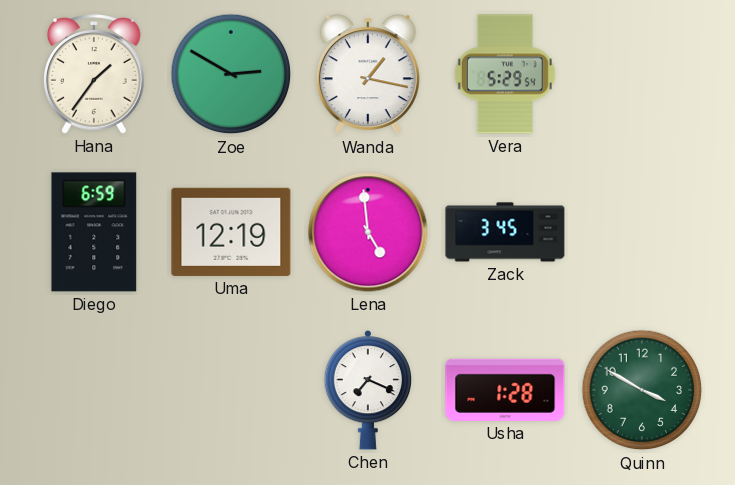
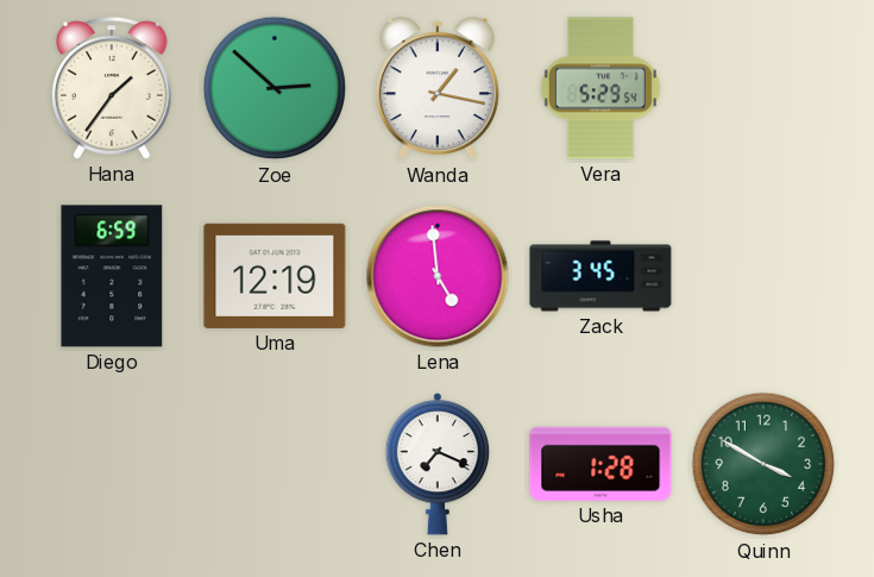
Zoe: 2:50 -> 2:52
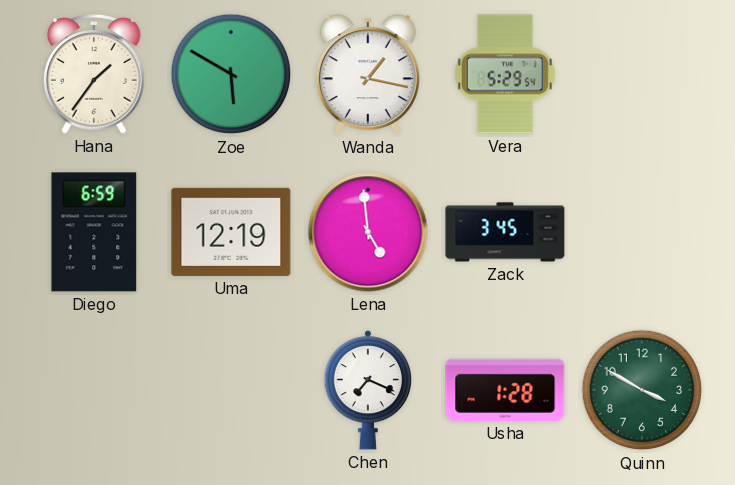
Zoe: 2:52 -> 5:50
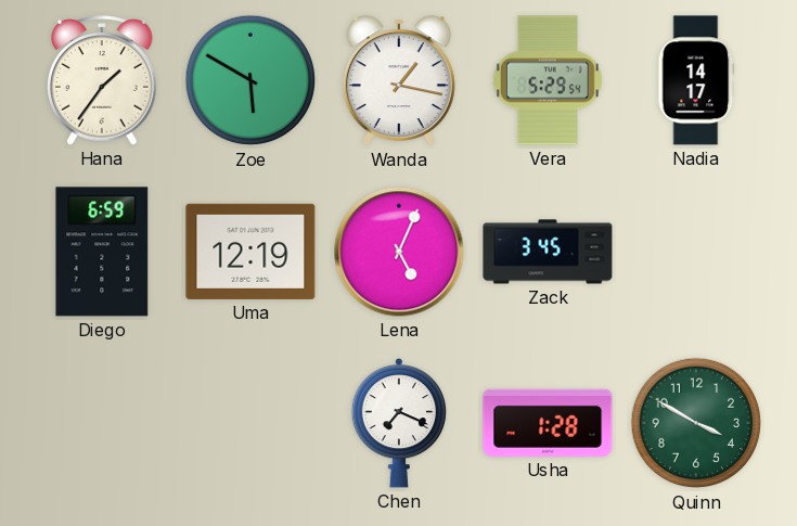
Nadia: none -> 14:17
Lena: 4:59 -> 5:04
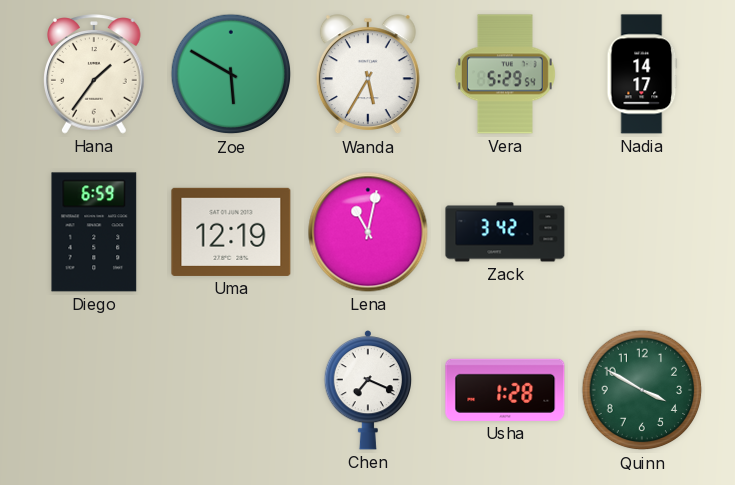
Wanda: 1:17 -> 5:35
Lena: 5:04 -> 11:02
Zack: 3:45 -> 3:42
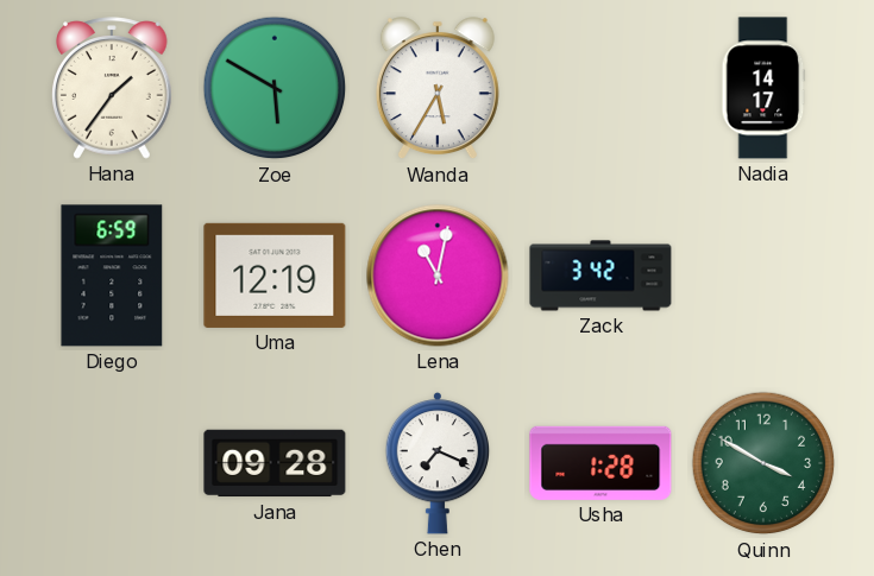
Vera: 5:29 -> none
Jana: none -> 09:28
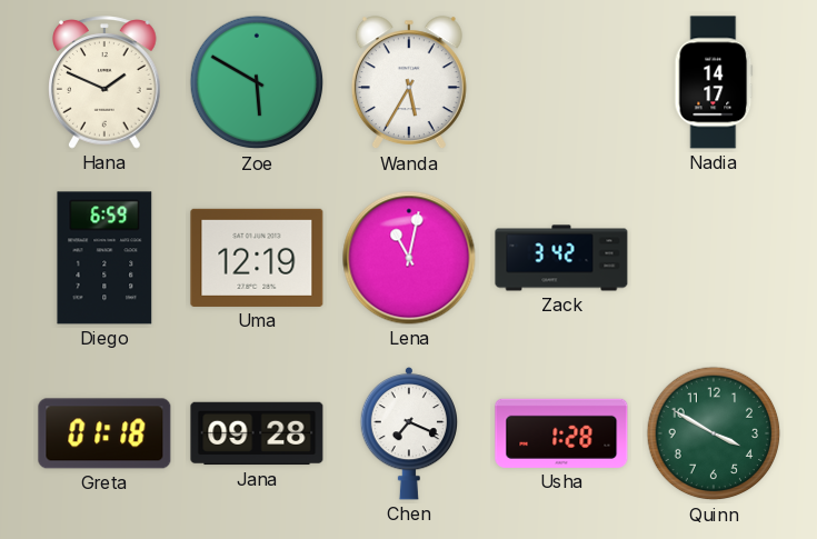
Hana: 1:36 -> 1:49
Greta: none -> 01:18
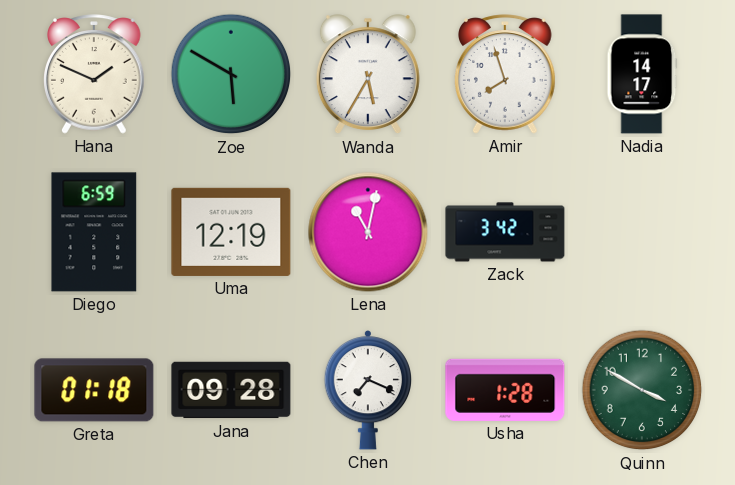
Amir: none -> 7:57
